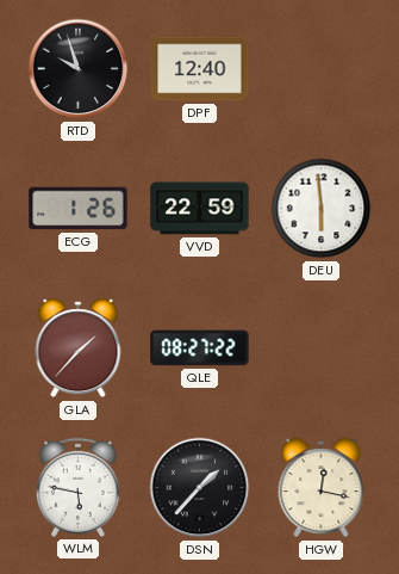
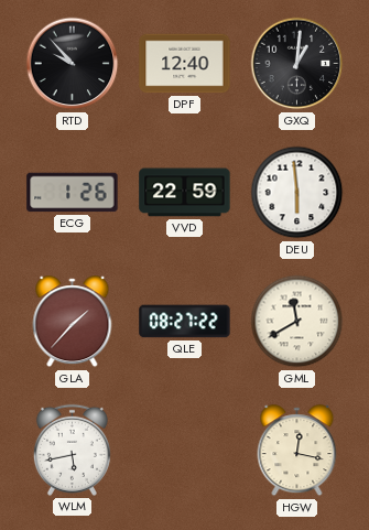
RTD: 9:57 -> 9:53
GXQ: none -> 1:01
GML: none -> 11:40
WLM: 5:47 -> 5:43
DSN: 1:37 -> none
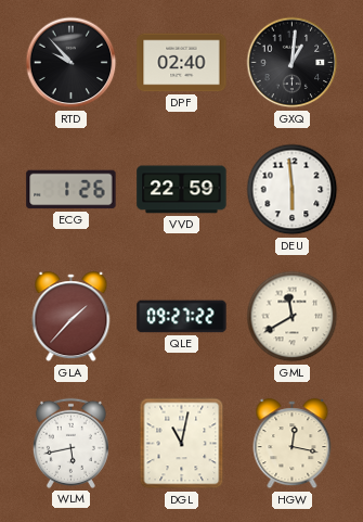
DPF: 12:40 -> 02:40
QLE: 08:27 -> 09:27
DGL: none -> 11:02
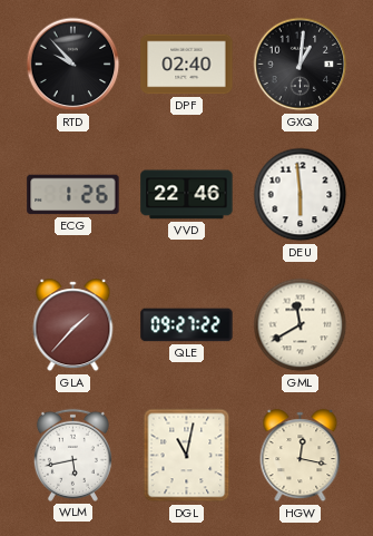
VVD: 22:59 -> 22:46
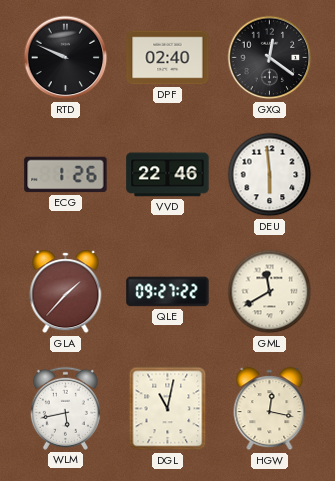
RTD: 9:53 -> 9:49
GXQ: 1:01 -> 12:21
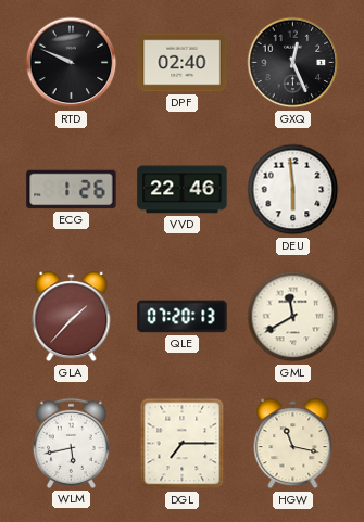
GXQ: 12:21 -> 12:26
QLE: 09:27 -> 07:20
DGL: 11:02 -> 7:15
HGW: 12:17 -> 11:17
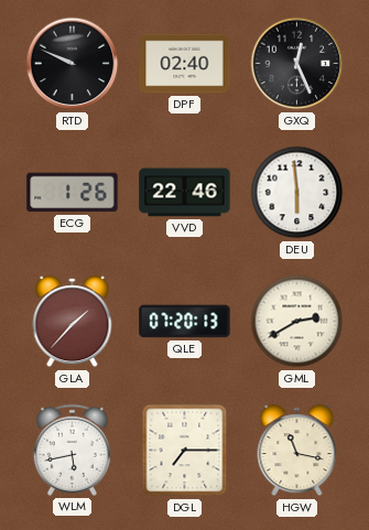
GML: 11:40 -> 2:40
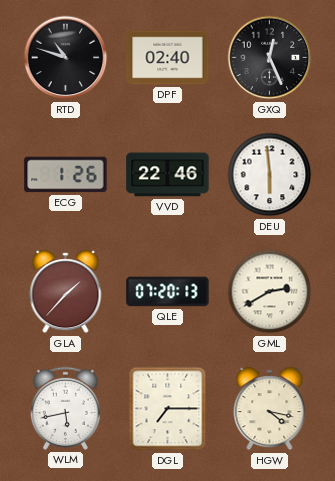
RTD: 9:49 -> 10:48
HGW: 11:17 -> 4:17
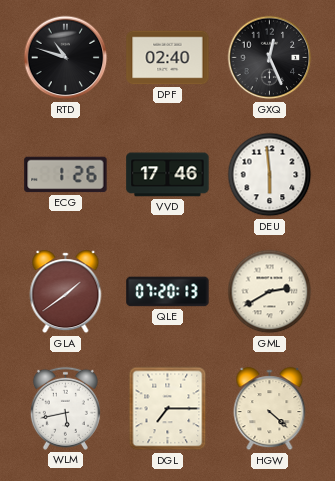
VVD: 22:46 -> 17:46
GLA: 1:37 -> 1:39
HGW: 4:17 -> 4:22
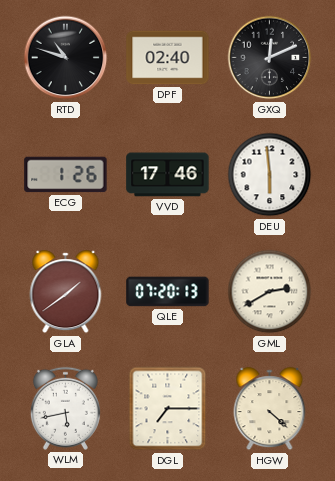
GXQ: 12:26 -> 12:11
